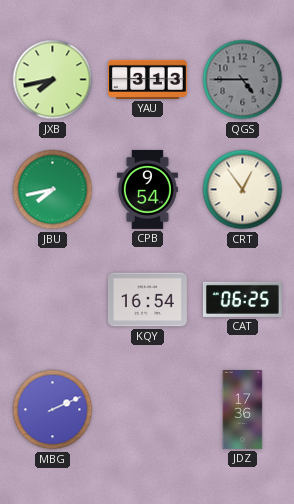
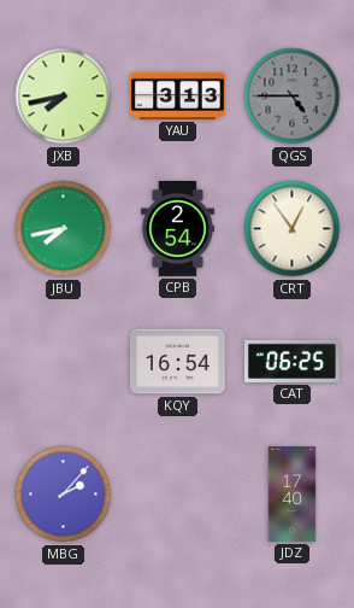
CPB: 9:54 -> 2:54
MBG: 2:11 -> 2:07
JDZ: 17:36 -> 17:40
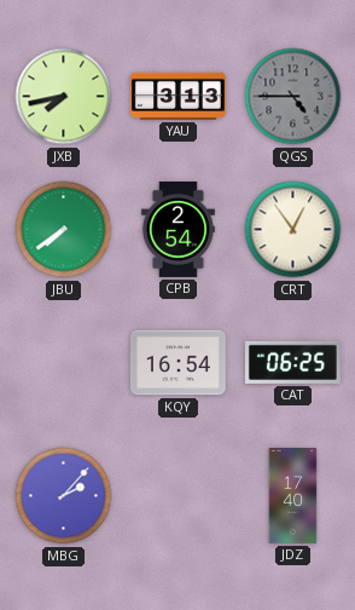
JBU: 7:43 -> 7:39
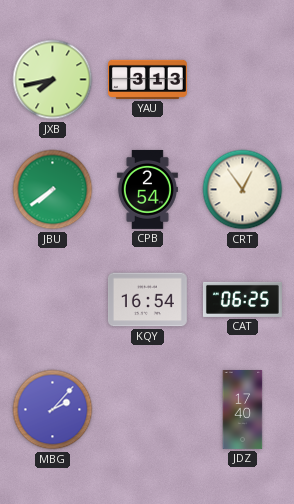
QGS: 4:45 -> none
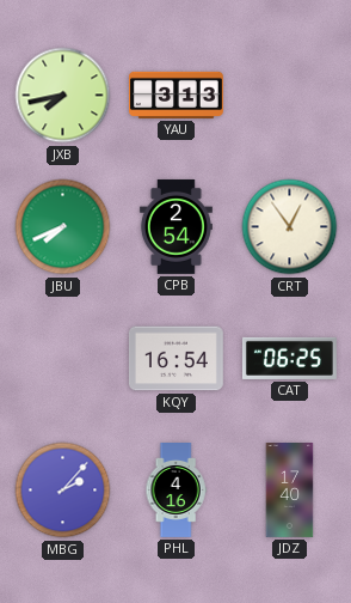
JBU: 7:39 -> 7:41
PHL: none -> 4:16
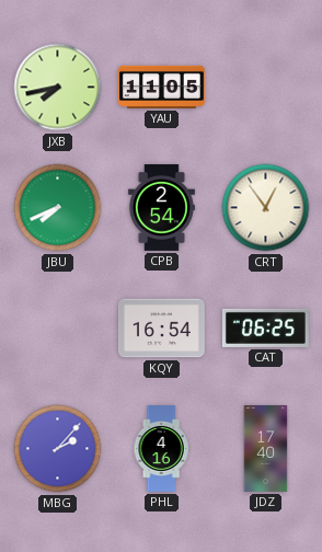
YAU: 3:13 -> 11:05
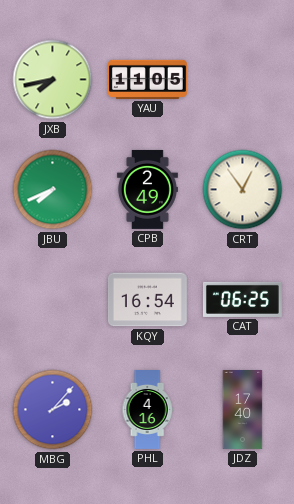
CPB: 2:54 -> 2:49
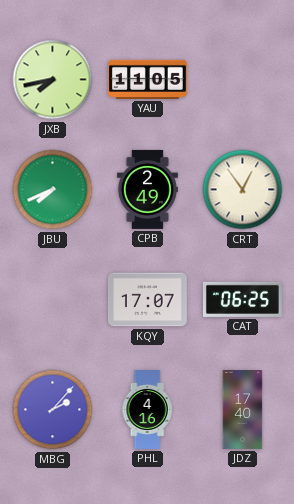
KQY: 16:54 -> 17:07
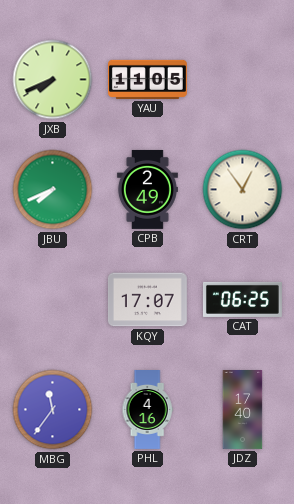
JXB: 7:43 -> 7:41
MBG: 2:07 -> 11:36
